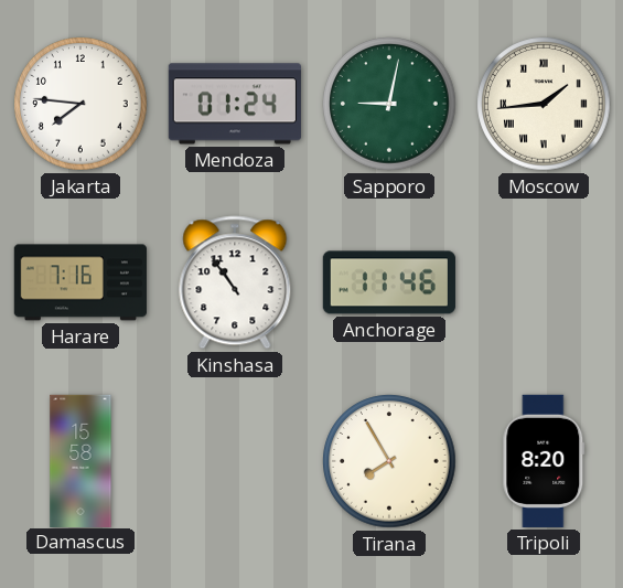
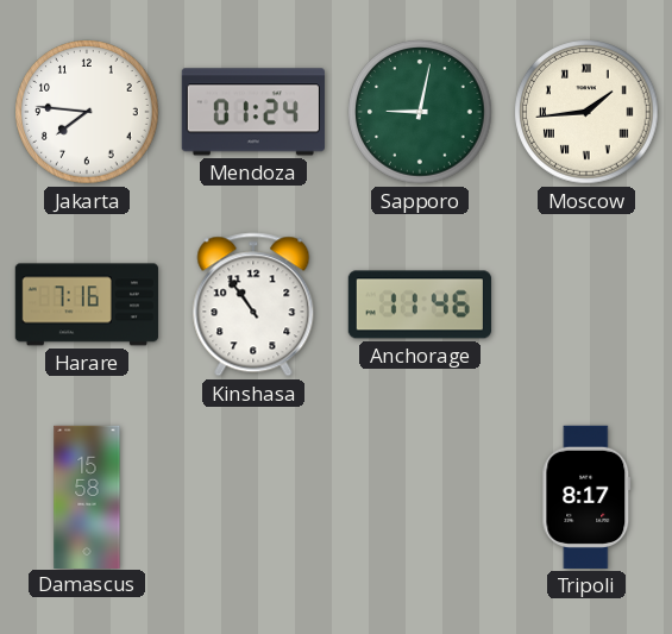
Tirana: 7:55 -> none
Tripoli: 8:20 -> 8:17
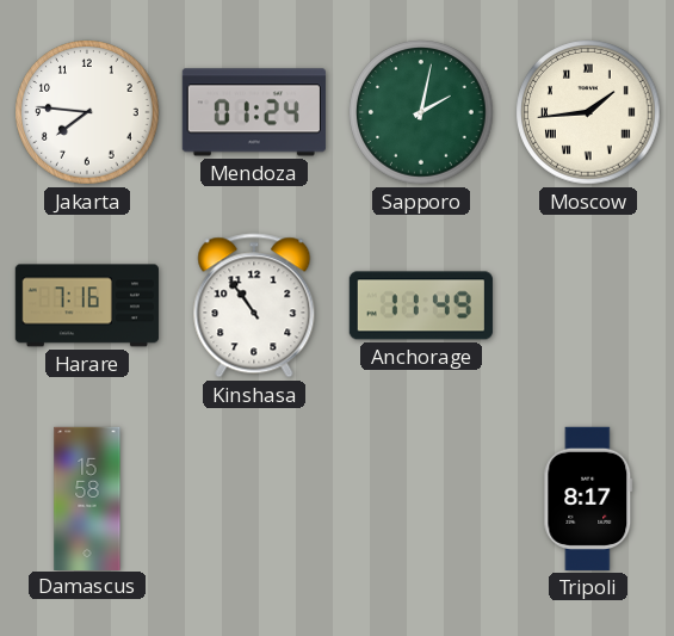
Sapporo: 9:02 -> 2:02
Anchorage: 11:46 -> 11:49
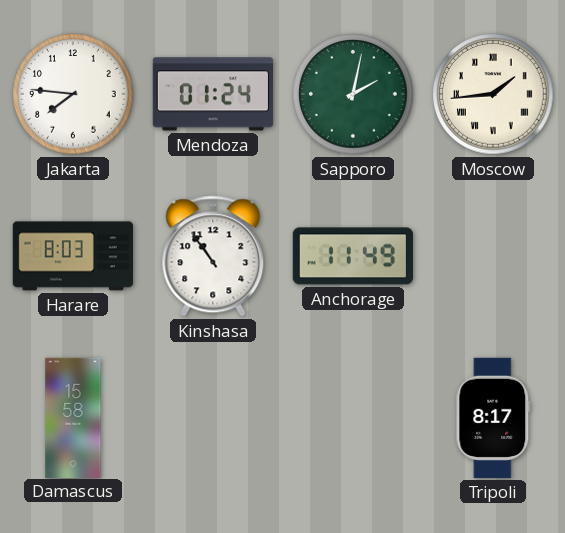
Harare: 7:16 -> 8:03
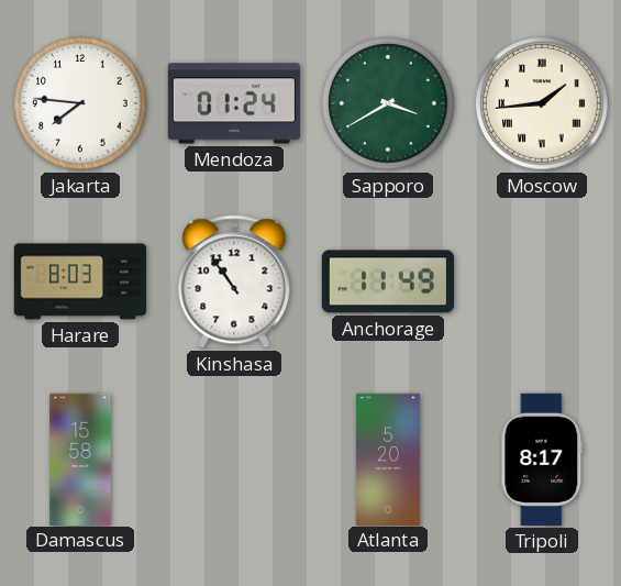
Sapporo: 2:02 -> 3:40
Atlanta: none -> 5:20
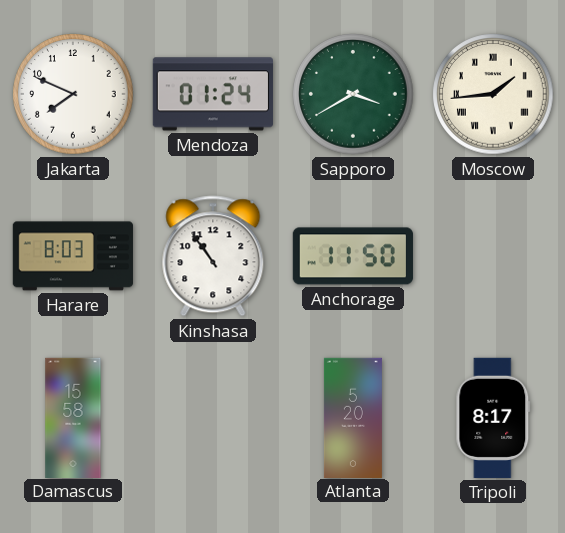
Jakarta: 7:46 -> 7:49
Anchorage: 11:49 -> 11:50
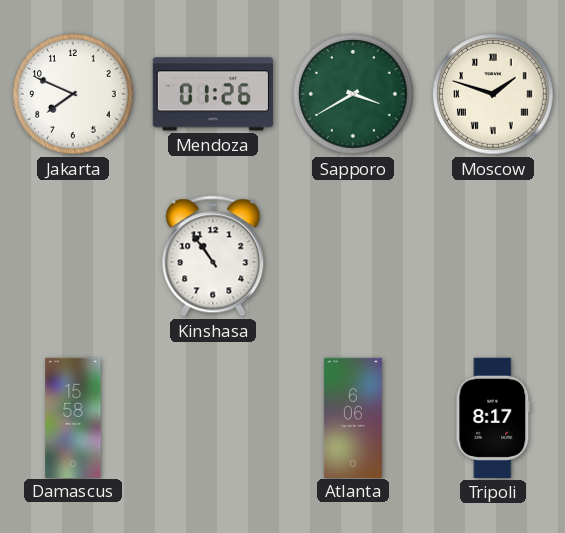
Mendoza: 01:24 -> 01:26
Moscow: 1:44 -> 1:48
Harare: 8:03 -> none
Anchorage: 11:50 -> none
Atlanta: 5:20 -> 6:06
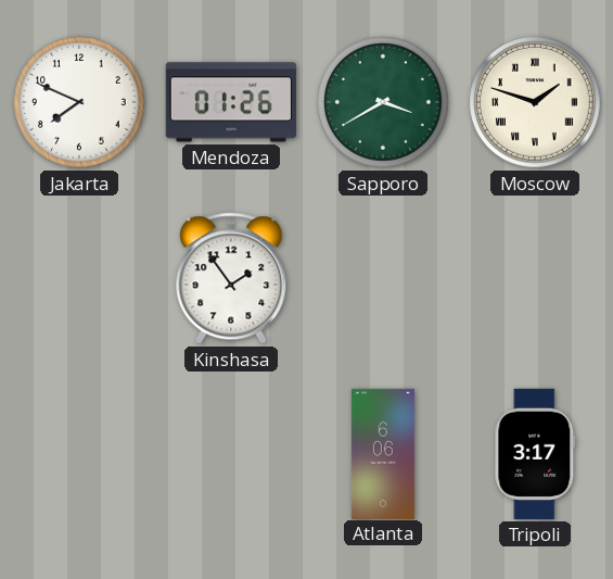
Kinshasa: 10:54 -> 1:54
Damascus: 15:58 -> none
Tripoli: 8:17 -> 3:17
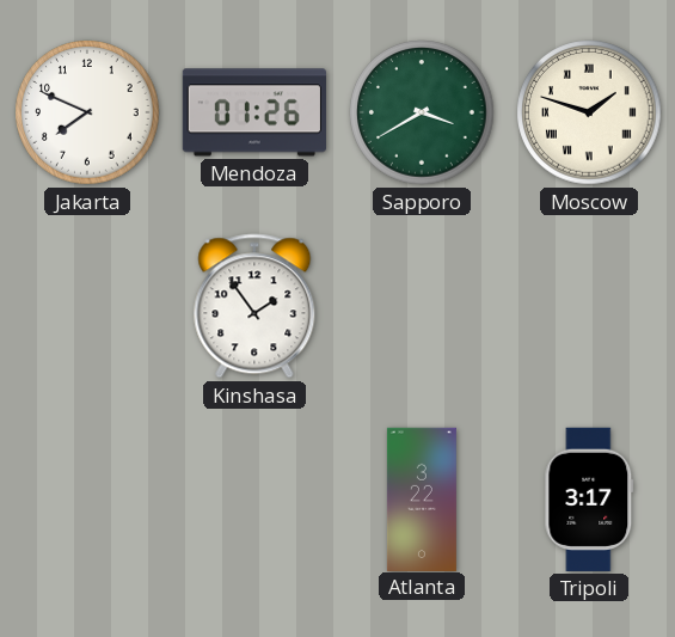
Atlanta: 6:06 -> 3:22
